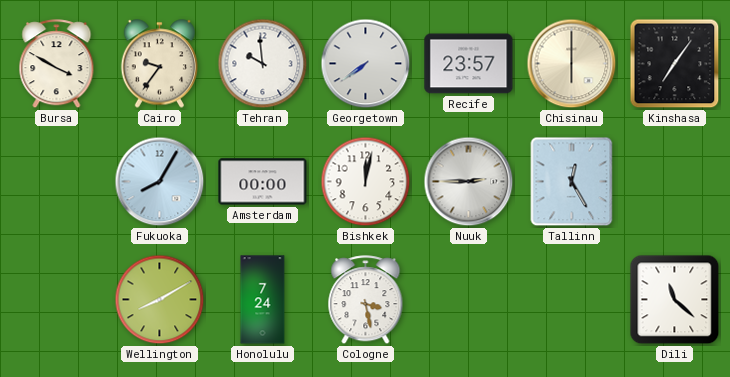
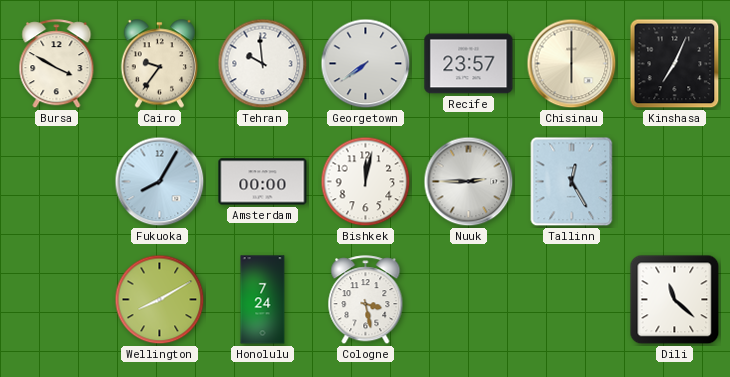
Kinshasa: 7:06 -> 7:04
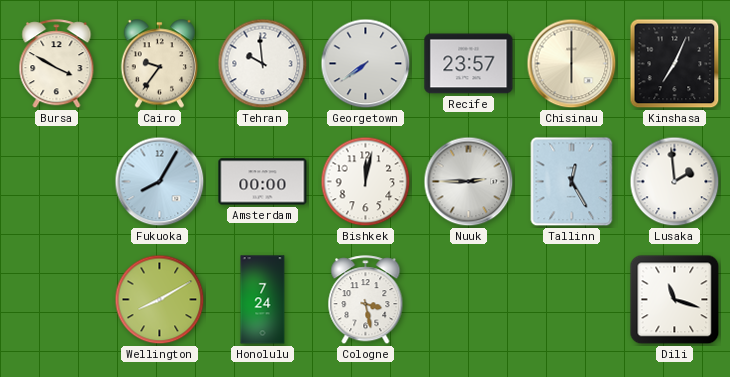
Lusaka: none -> 1:59
Dili: 11:22 -> 11:18
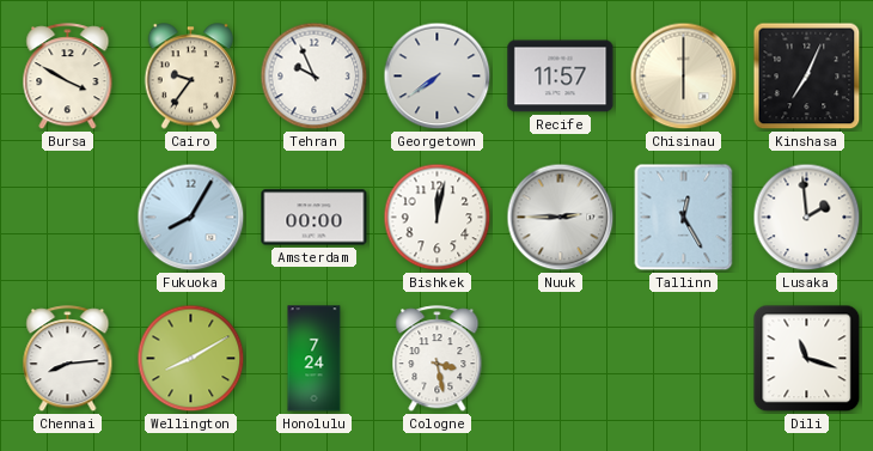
Tehran: 9:59 -> 9:56
Recife: 23:57 -> 11:57
Chennai: none -> 8:14
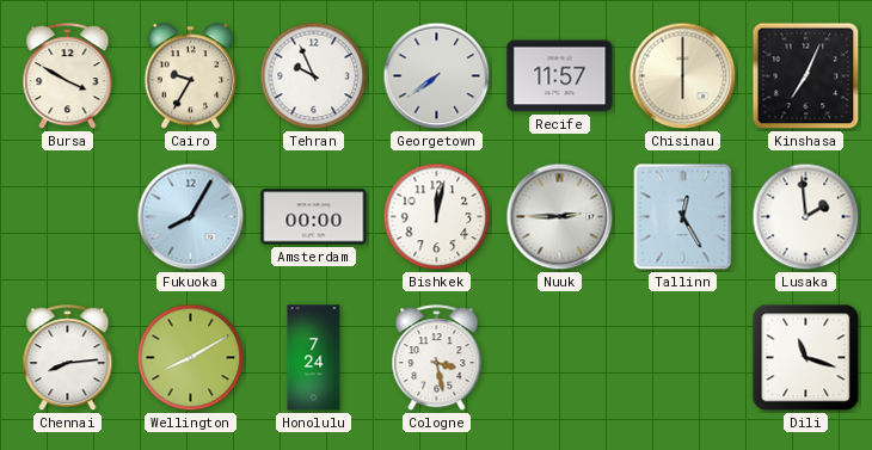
Cairo: 9:36 -> 9:35
